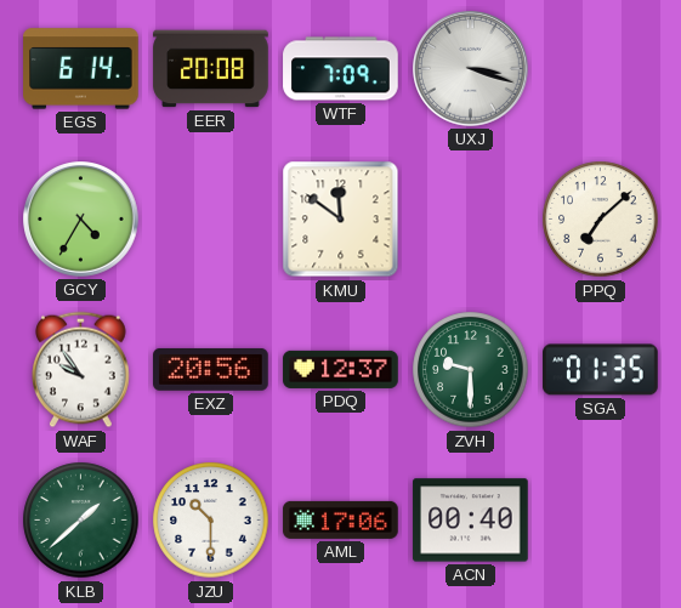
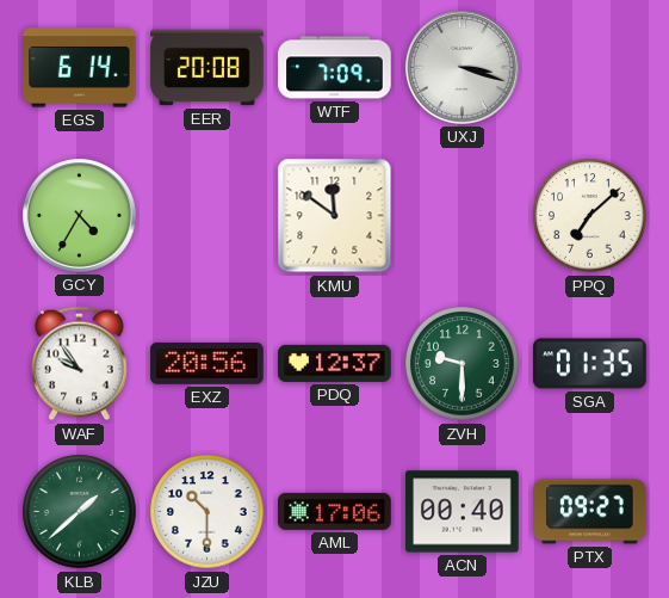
PTX: none -> 09:27
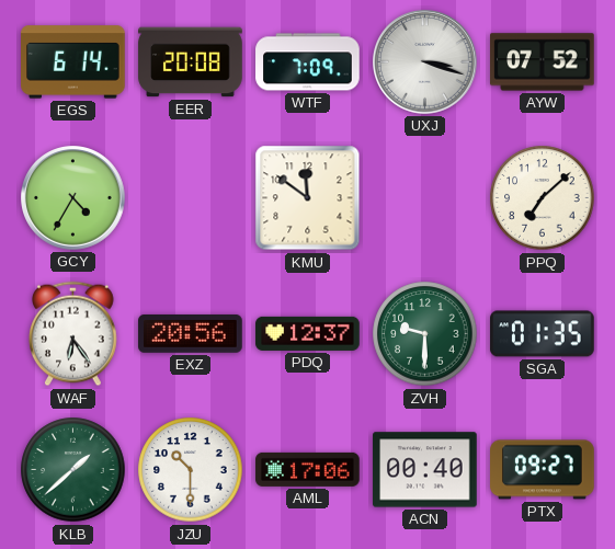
AYW: none -> 07:52
WAF: 9:54 -> 6:24
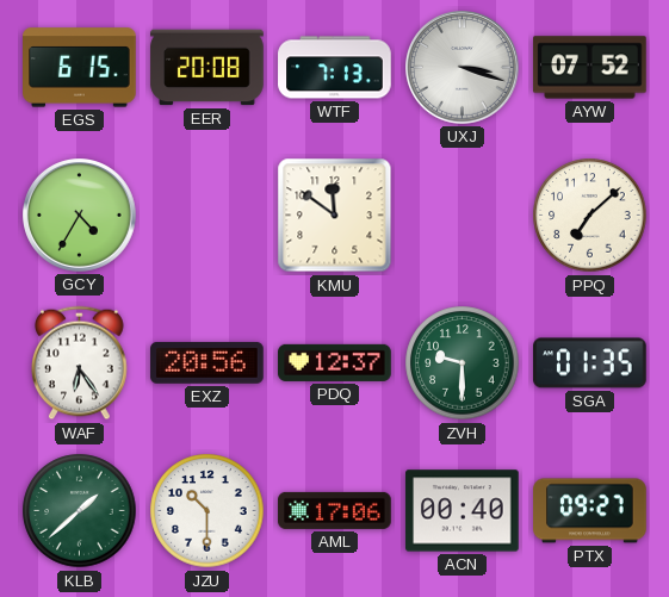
EGS: 6:14 -> 6:15
WTF: 7:09 -> 7:13
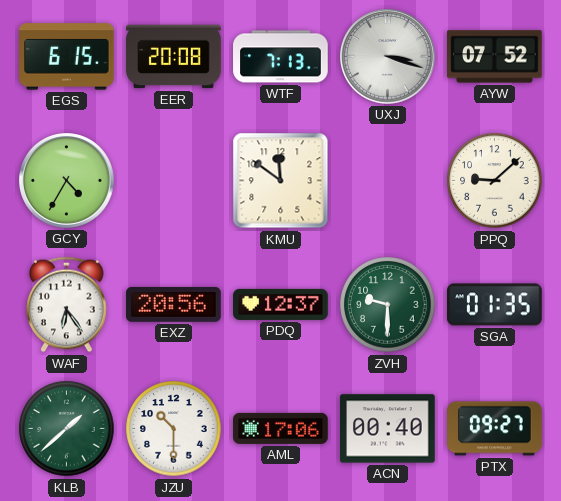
PPQ: 7:08 -> 9:08
